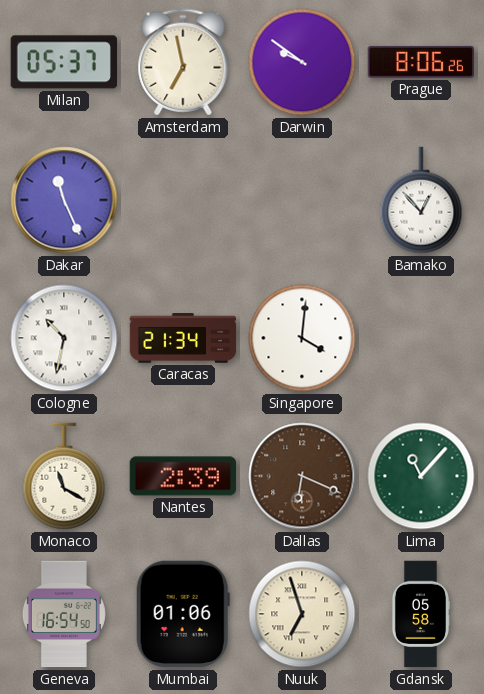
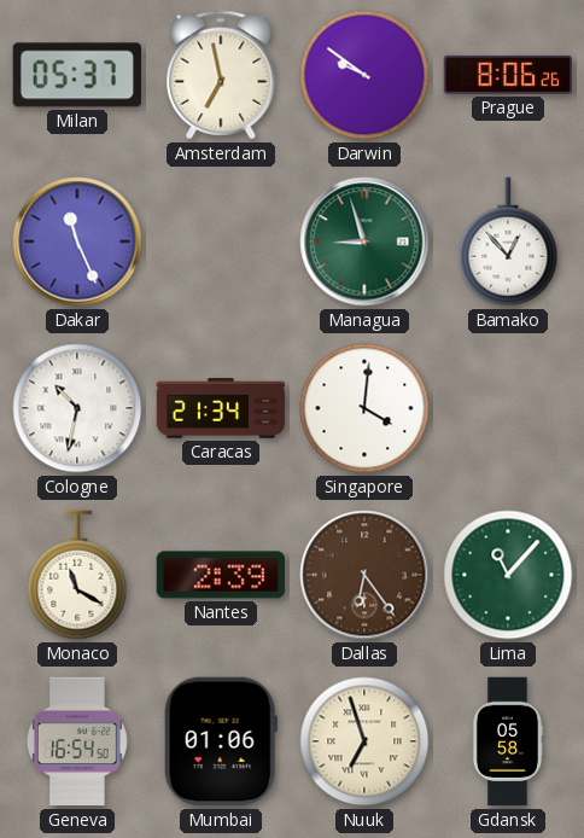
Managua: none -> 8:57
Dallas: 6:19 -> 6:24
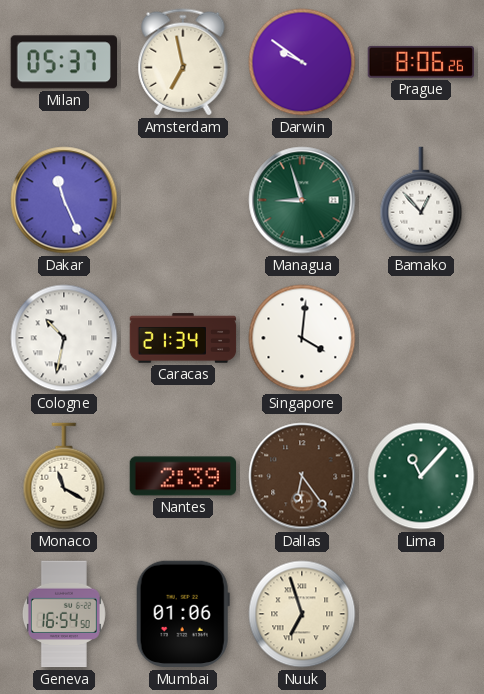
Gdansk: 05:58 -> none
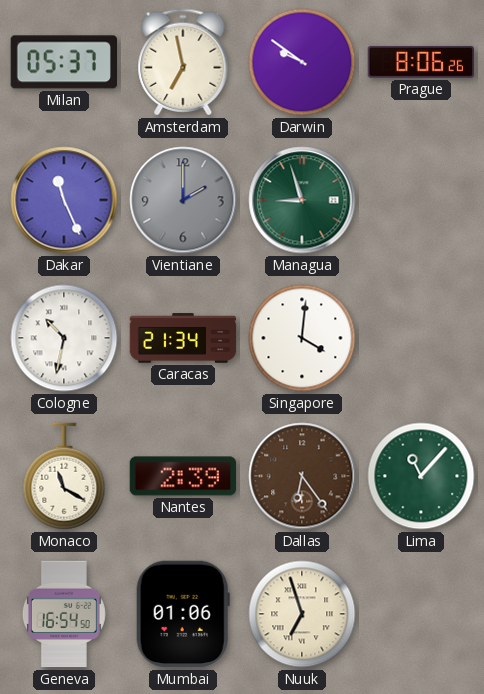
Vientiane: none -> 2:00
Bamako: 12:53 -> none
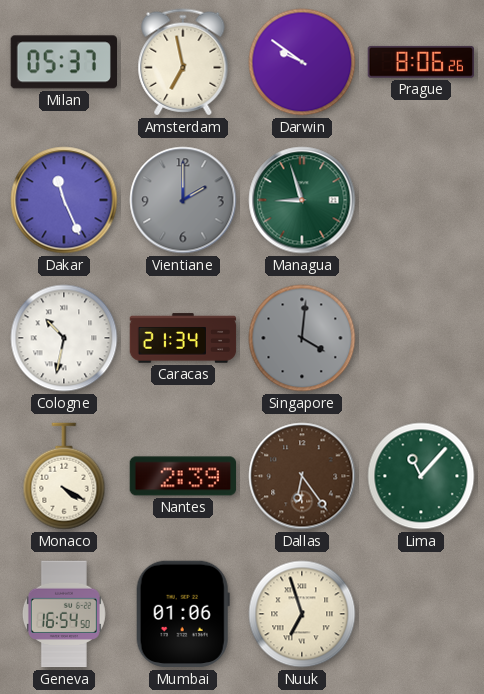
Singapore dial: white -> grey
Monaco: 11:20 -> 4:20
